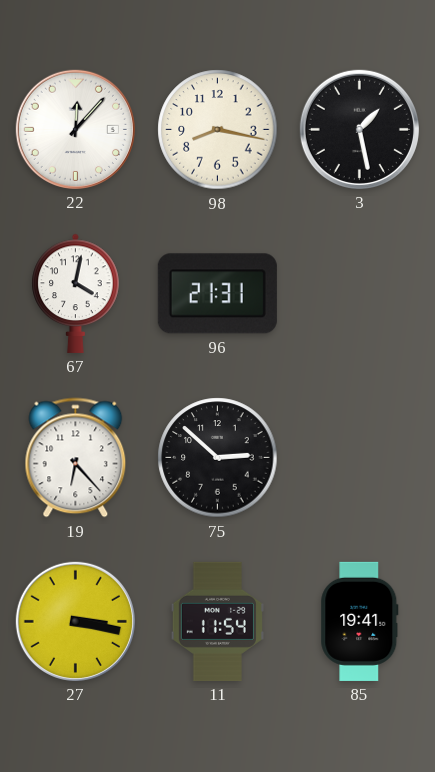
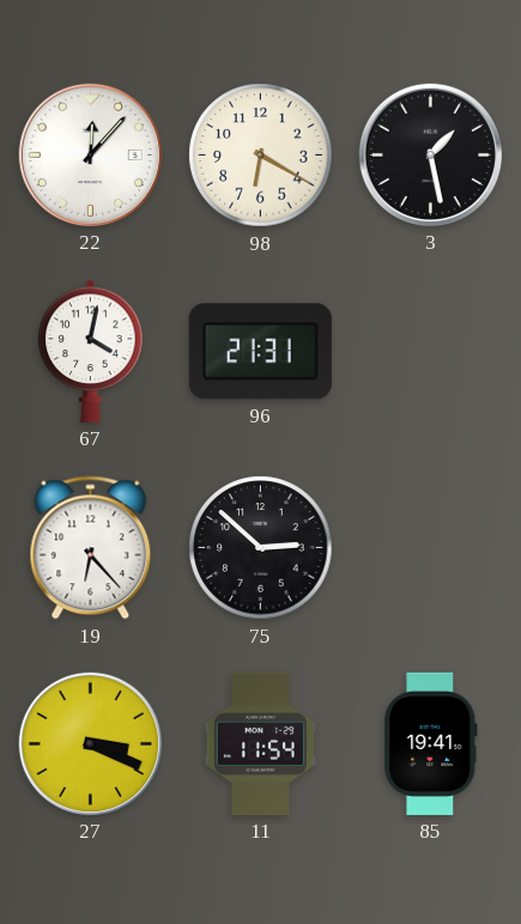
98: 8:17 -> 6:20
27: 3:17 -> 3:19
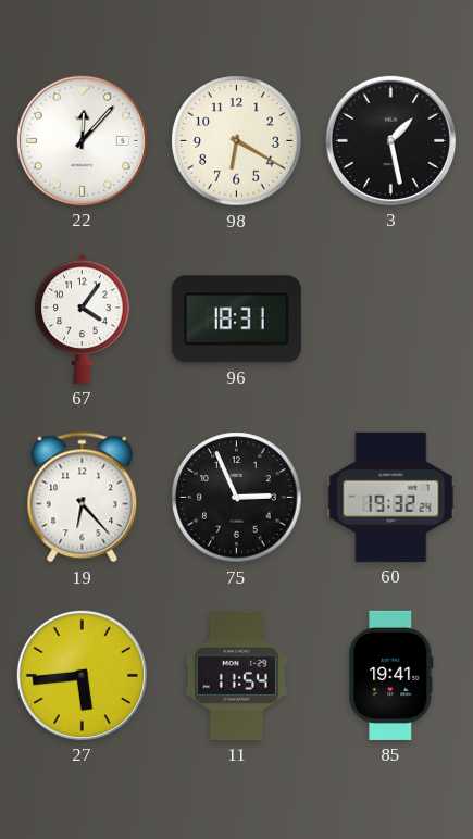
67: 4:02 -> 4:06
96: 21:31 -> 18:31
75: 2:52 -> 2:56
60: none -> 19:32
27: 3:19 -> 5:44
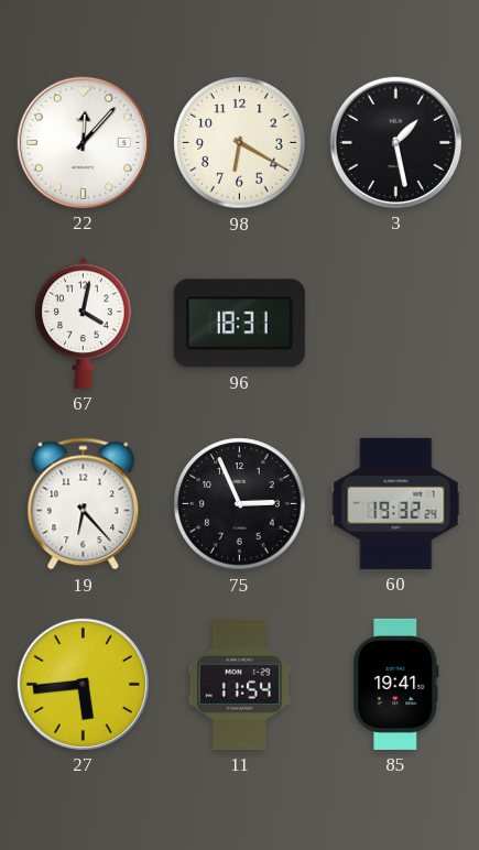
67: 4:06 -> 4:02
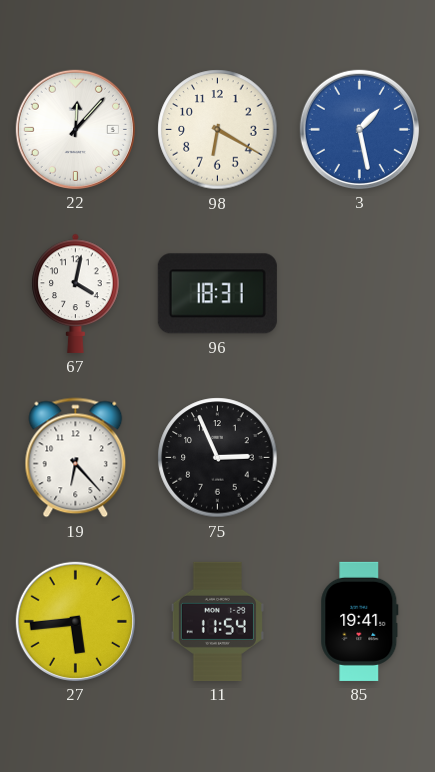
3 dial: black -> blue
60: 19:32 -> none
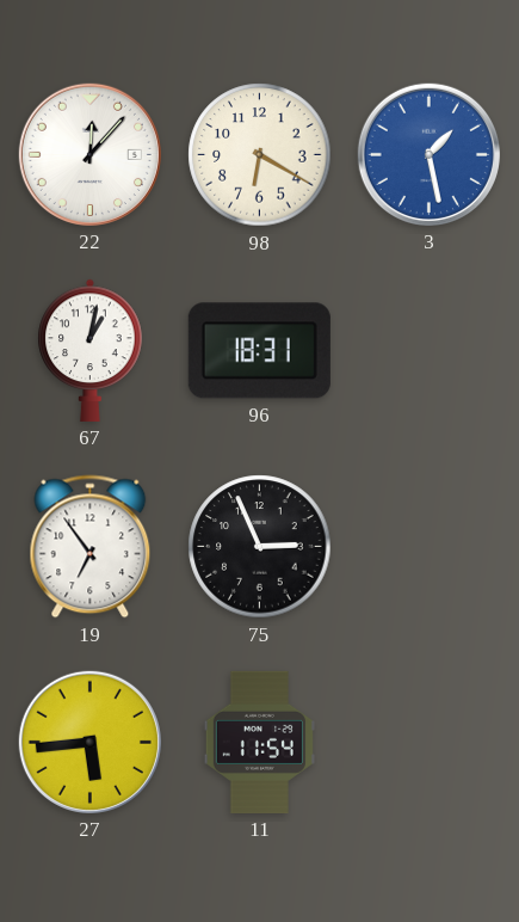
67: 4:02 -> 1:02
19: 6:23 -> 6:54
85: 19:41 -> none
